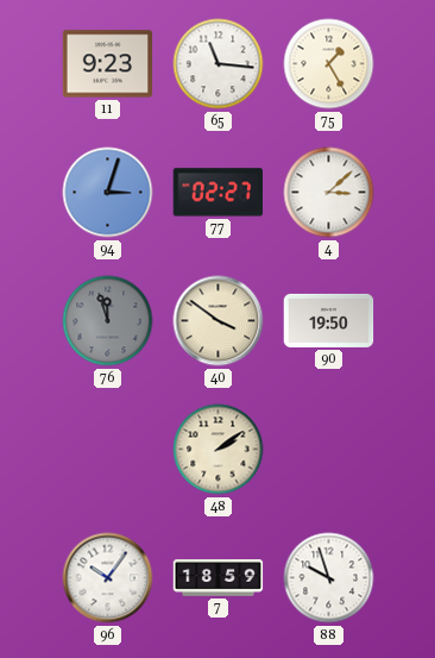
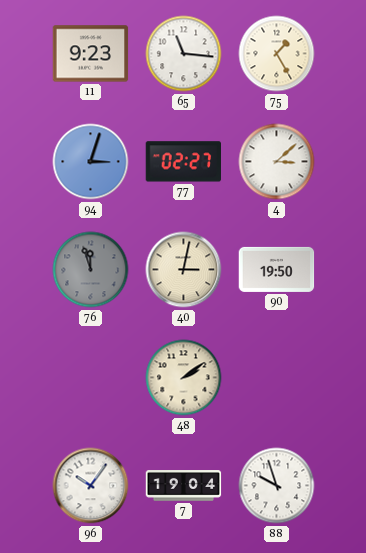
40: 3:51 -> 3:02
7: 18:59 -> 19:04
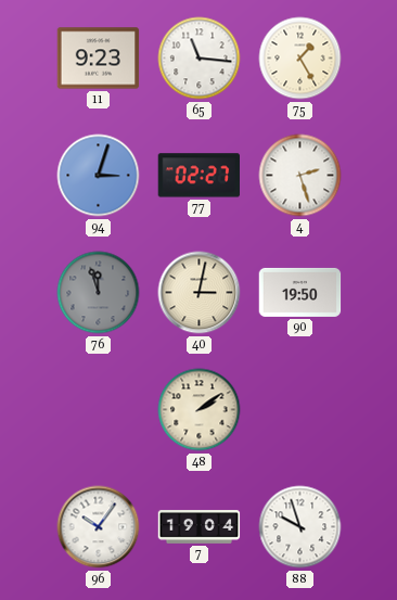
4: 3:08 -> 2:27
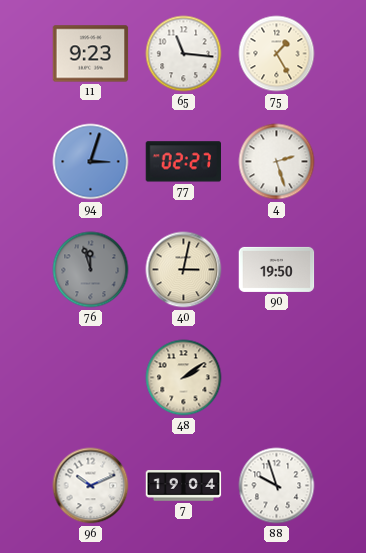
96: 10:06 -> 10:11
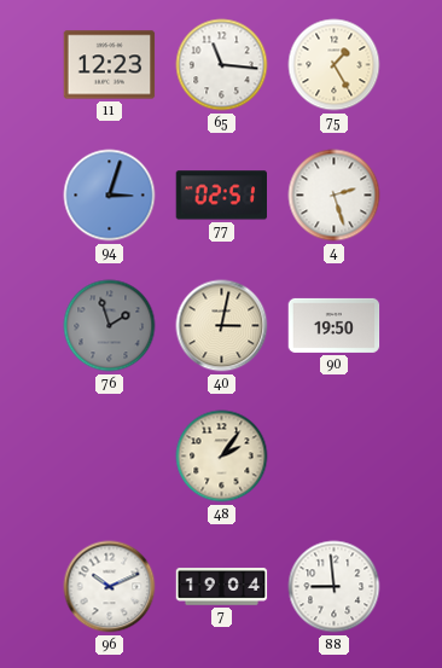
11: 9:23 -> 12:23
77: 02:27 -> 02:51
76: 11:57 -> 1:57
48: 2:09 -> 2:06
88: 9:57 -> 8:59
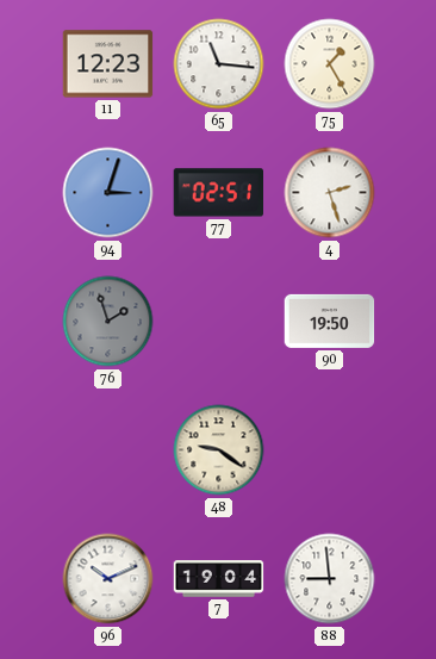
40: 3:02 -> none
48: 2:06 -> 9:21
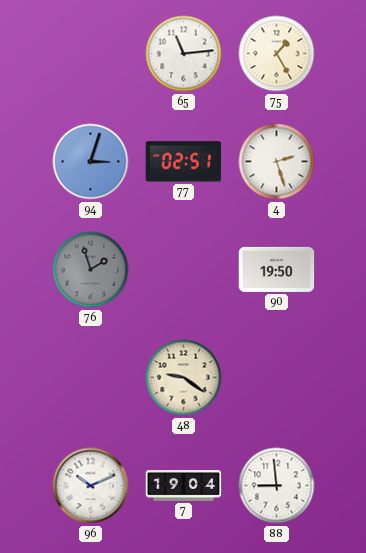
11: 12:23 -> none
65: 11:16 -> 11:14
